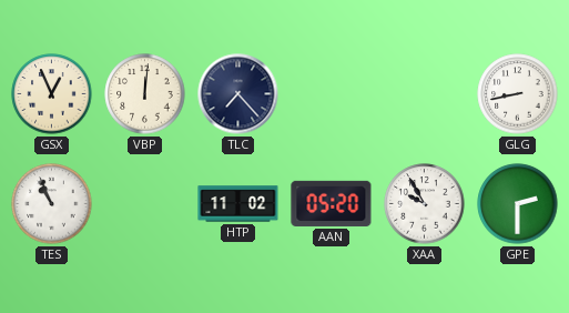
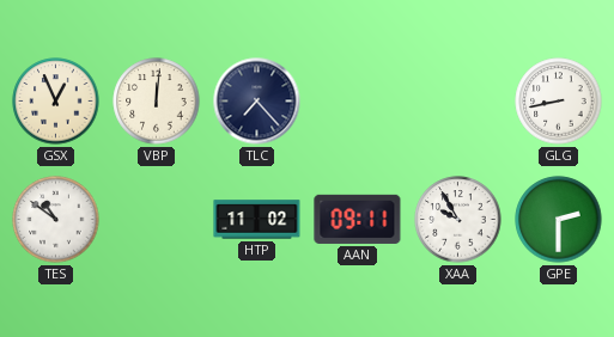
TES: 10:56 -> 10:51
AAN: 05:20 -> 09:11
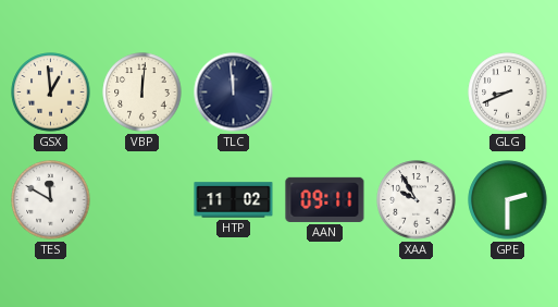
GSX: 12:56 -> 12:59
TLC: 7:23 -> 11:59
GLG: 8:43 -> 8:41
TES: 10:51 -> 11:50
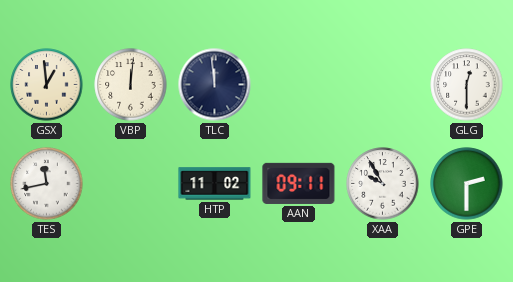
GLG: 8:41 -> 12:30
TES: 11:50 -> 11:43
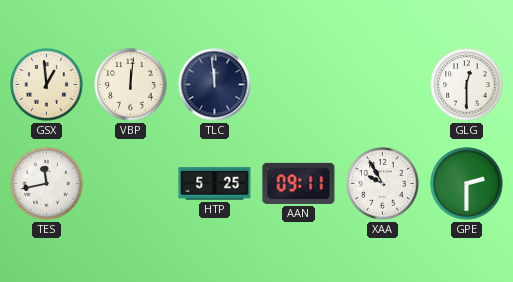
HTP: 11:02 -> 5:25
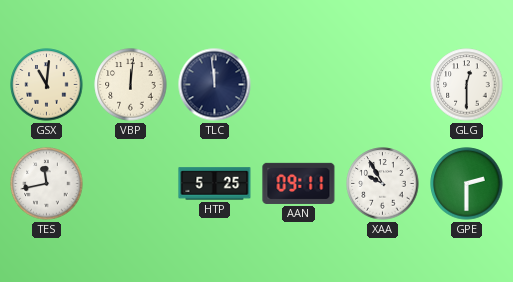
GSX: 12:59 -> 11:01
